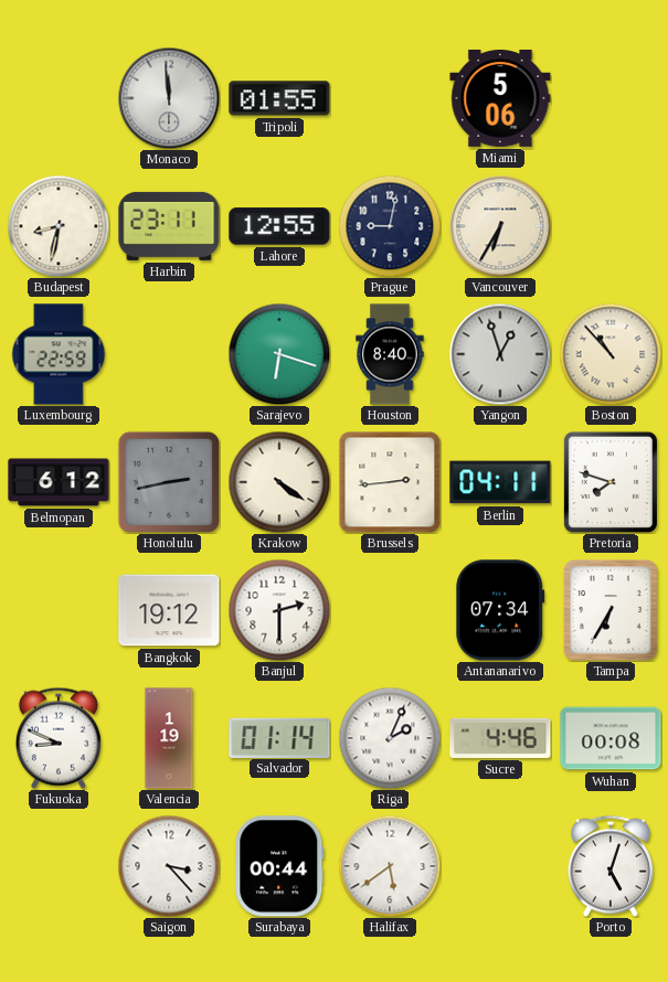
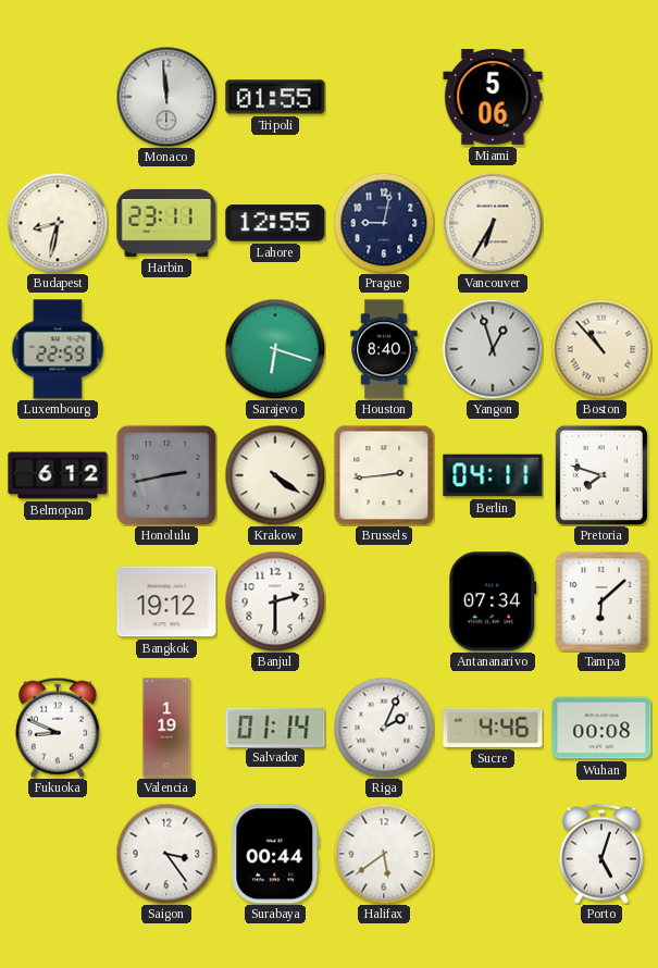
Tampa: 6:35 -> 6:08
Saigon: 3:23 -> 3:24
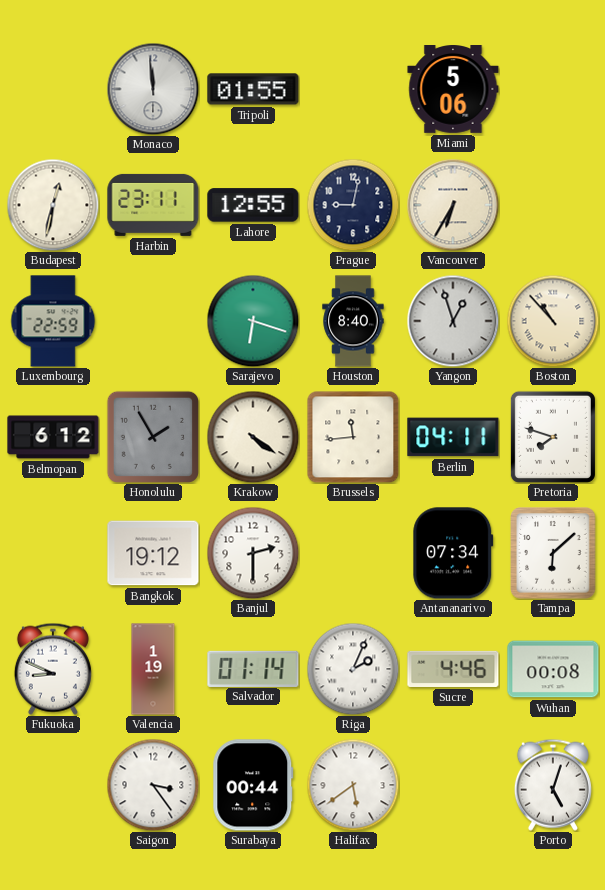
Budapest: 8:32 -> 12:32
Honolulu: 2:43 -> 1:55
Brussels: 2:44 -> 11:44
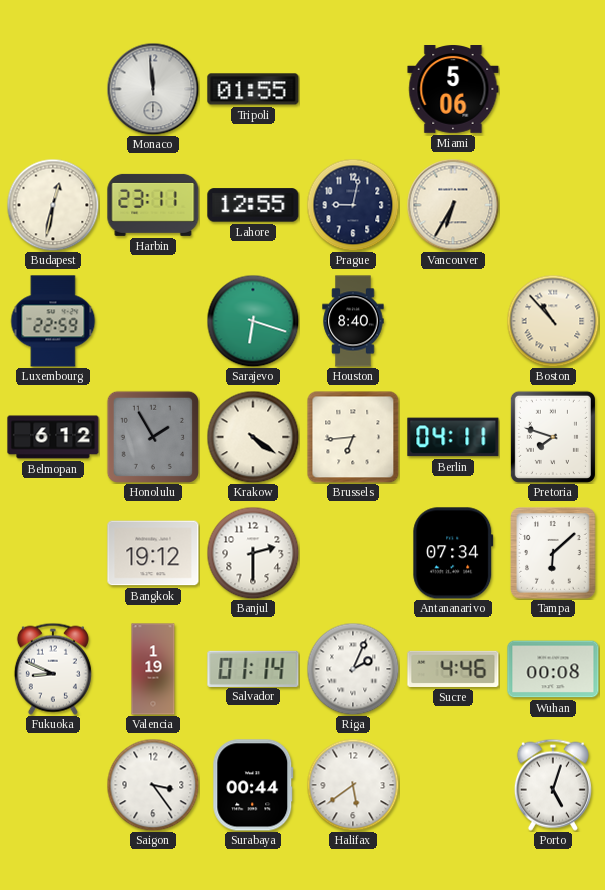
Yangon: 12:57 -> none
Brussels: 11:44 -> 6:44
